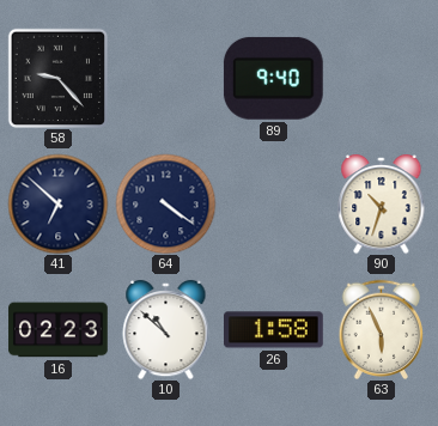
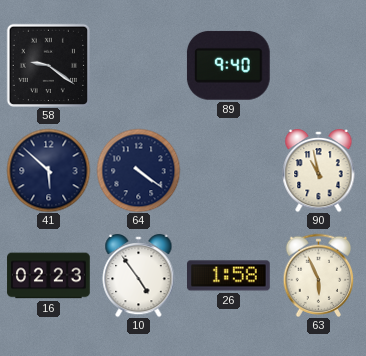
58: 9:23 -> 9:21
41: 6:52 -> 5:52
90: 10:33 -> 10:58
10: 10:52 -> 4:54
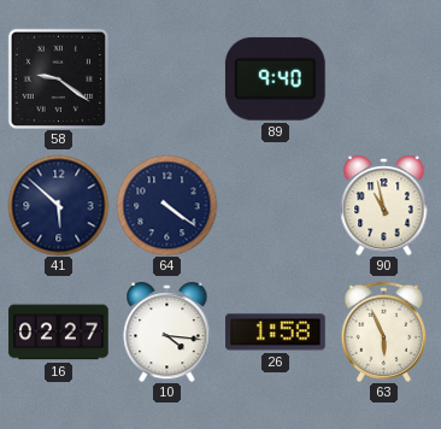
16: 02:23 -> 02:27
10: 4:54 -> 4:16
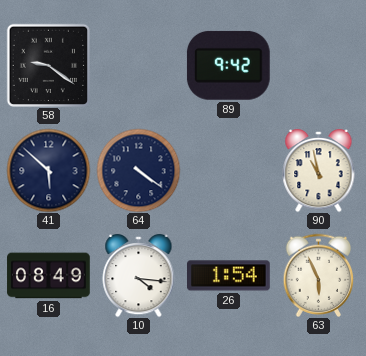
89: 9:40 -> 9:42
16: 02:27 -> 08:49
26: 1:58 -> 1:54
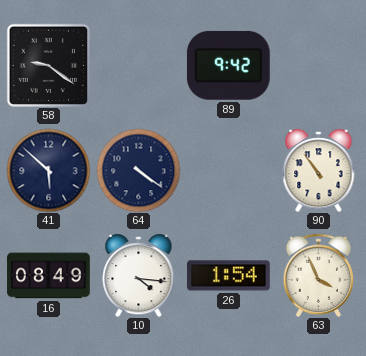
90: 10:58 -> 10:54
63: 5:56 -> 3:56
